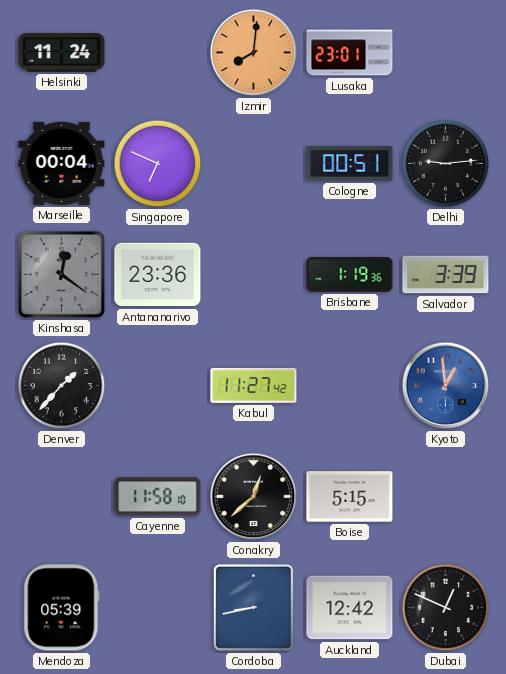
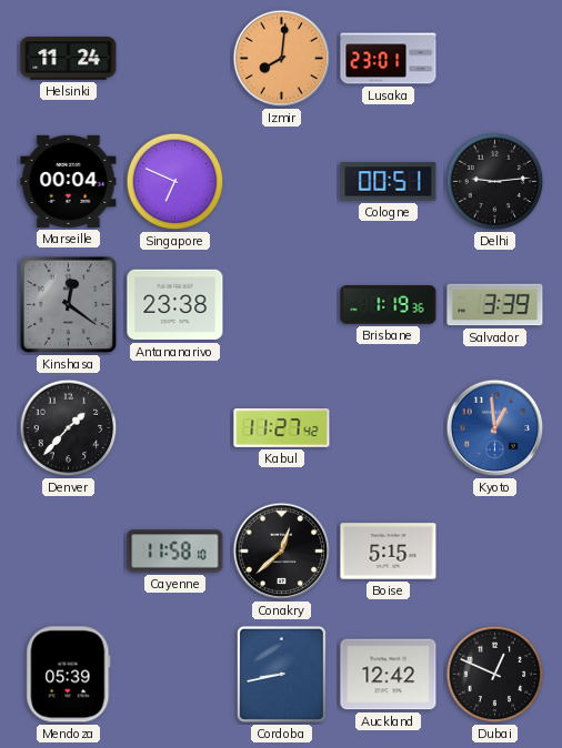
Antananarivo: 23:36 -> 23:38
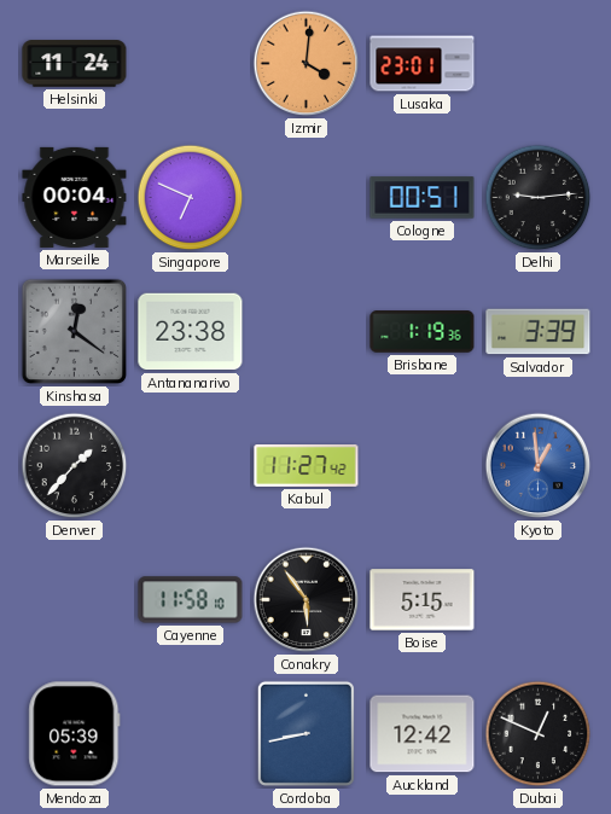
Izmir: 8:01 -> 4:01
Conakry: 12:38 -> 5:54
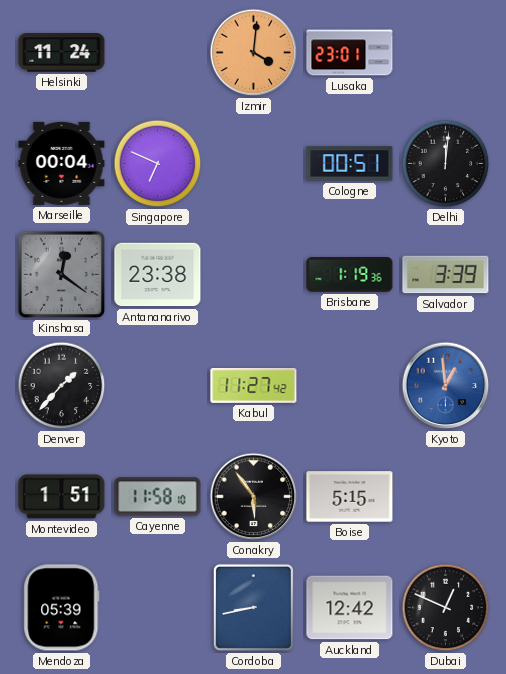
Delhi: 9:14 -> 12:01
Montevideo: none -> 1:51
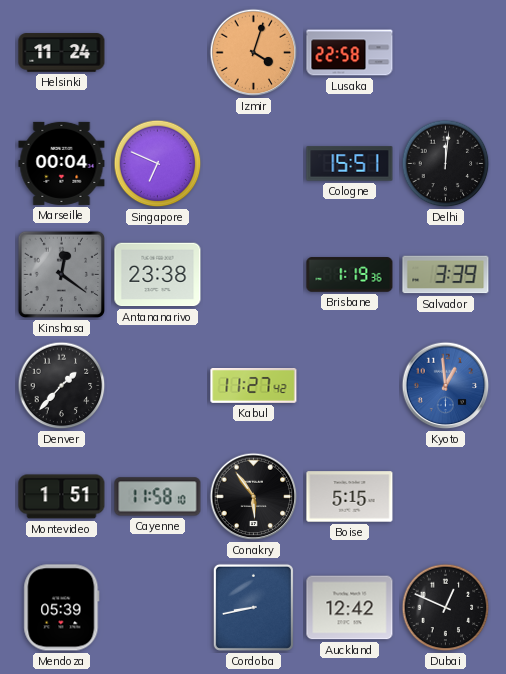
Izmir: 4:01 -> 4:03
Lusaka: 23:01 -> 22:58
Cologne: 00:51 -> 15:51
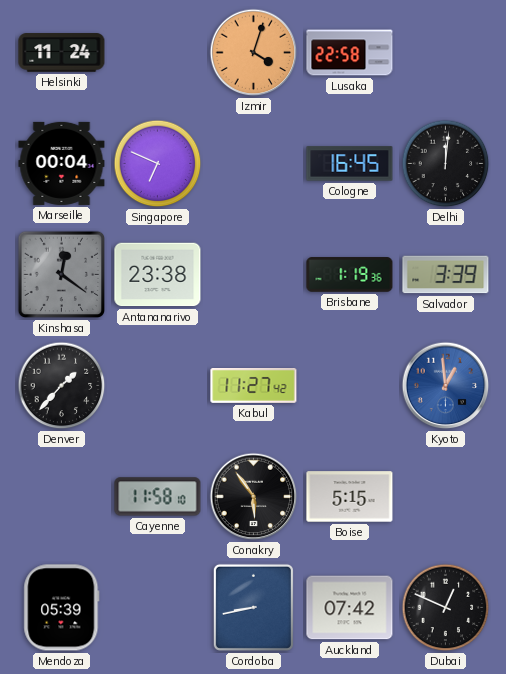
Cologne: 15:51 -> 16:45
Montevideo: 1:51 -> none
Auckland: 12:42 -> 07:42
